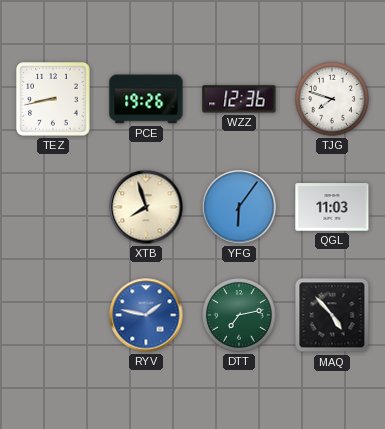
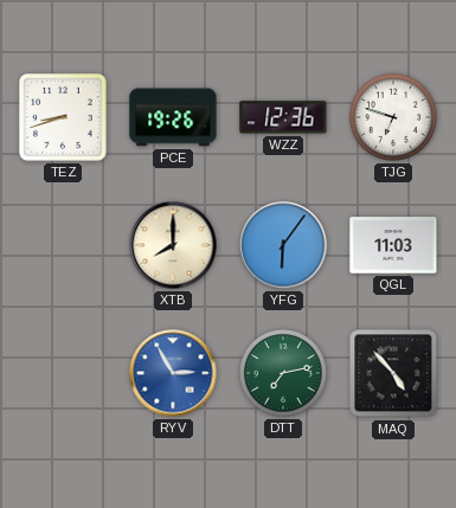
TEZ: 8:43 -> 8:42
TJG: 7:48 -> 6:48
XTB: 7:57 -> 8:00
RYV: 1:47 -> 2:55
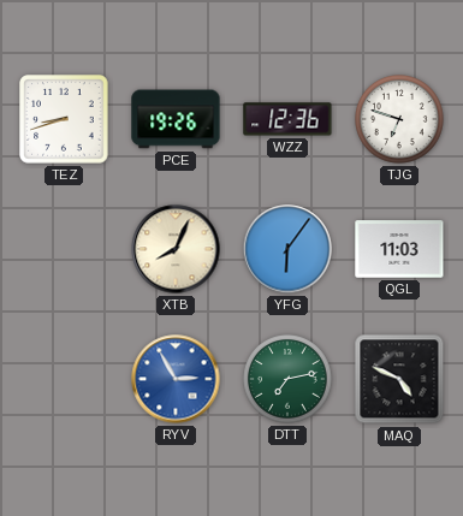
XTB: 8:00 -> 8:04
MAQ: 4:53 -> 4:49
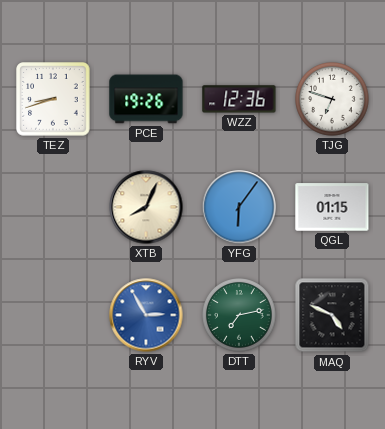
QGL: 11:03 -> 01:15
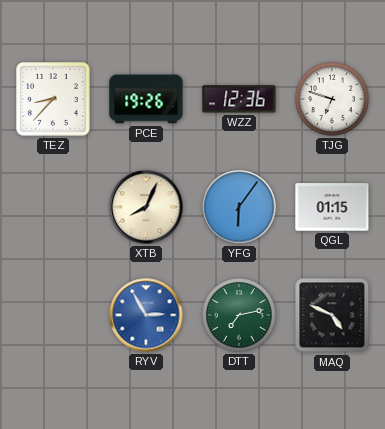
TEZ: 8:42 -> 8:37
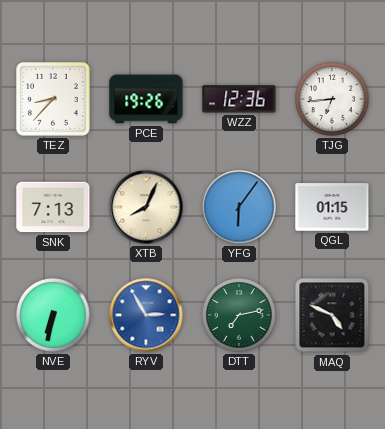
TJG: 6:48 -> 6:44
SNK: none -> 7:13
NVE: none -> 6:32
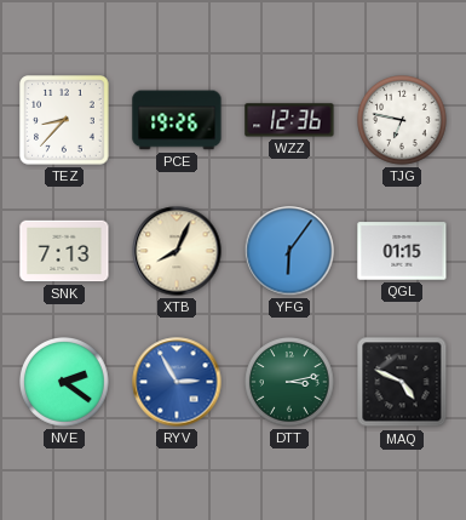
TJG: 6:44 -> 6:47
NVE: 6:32 -> 2:21
DTT: 7:13 -> 3:13
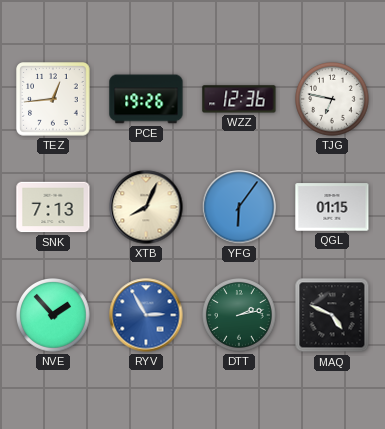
TEZ: 8:37 -> 12:44
NVE: 2:21 -> 1:53
DTT: 3:13 -> 2:13
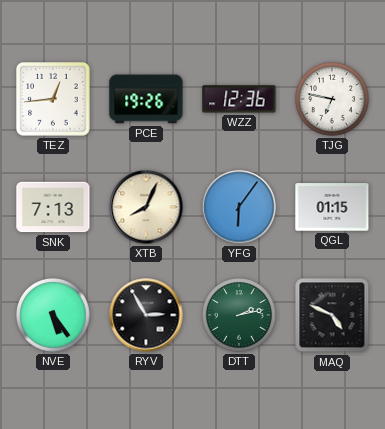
NVE: 1:53 -> 5:24
RYV dial: blue -> black
